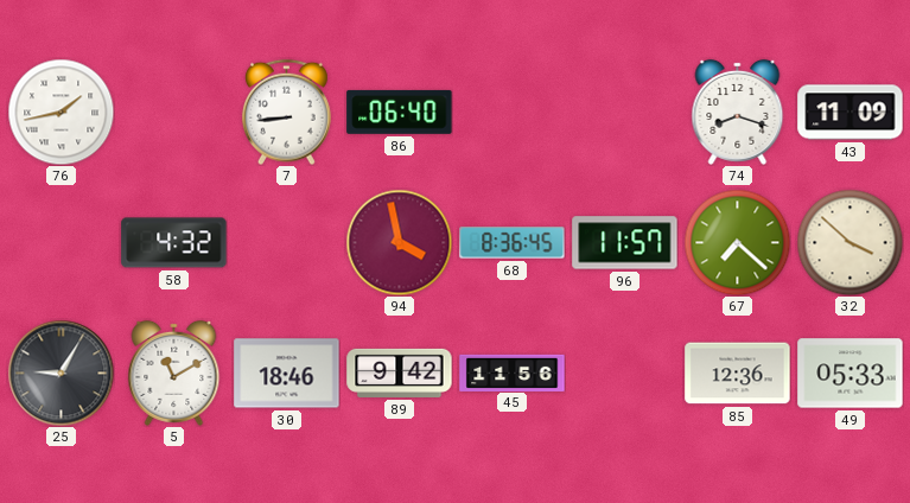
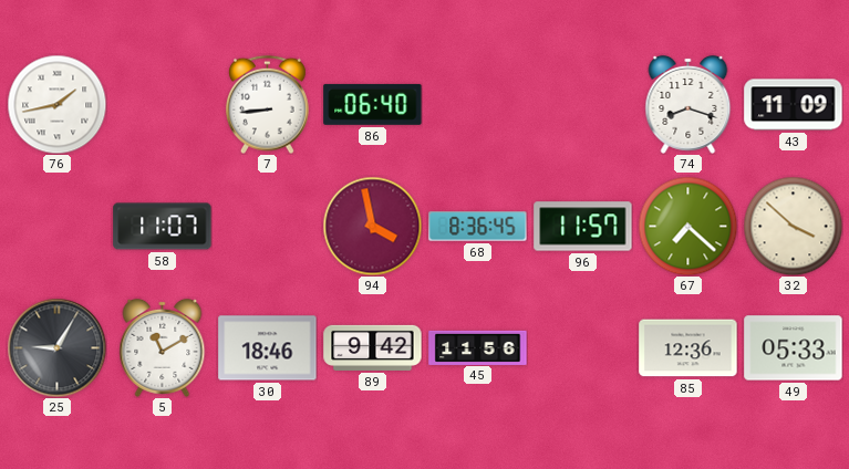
58: 4:32 -> 11:07
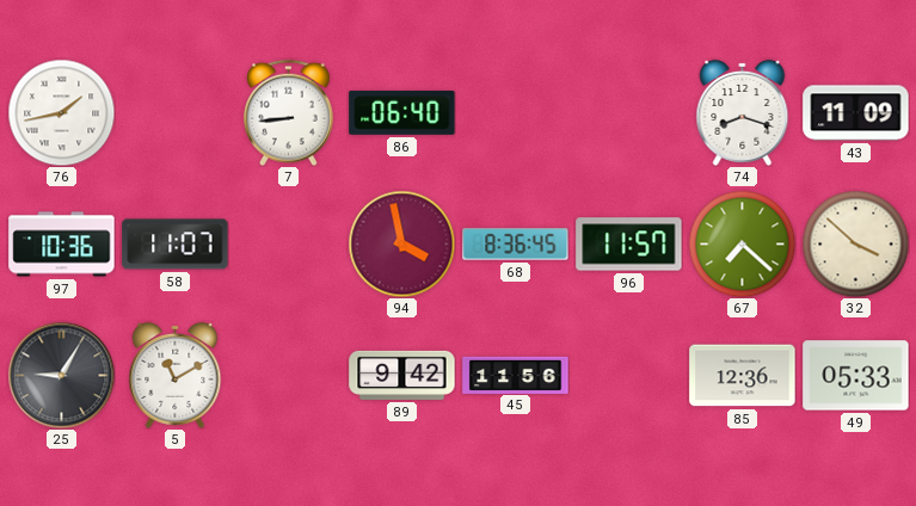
97: none -> 10:36
30: 18:46 -> none
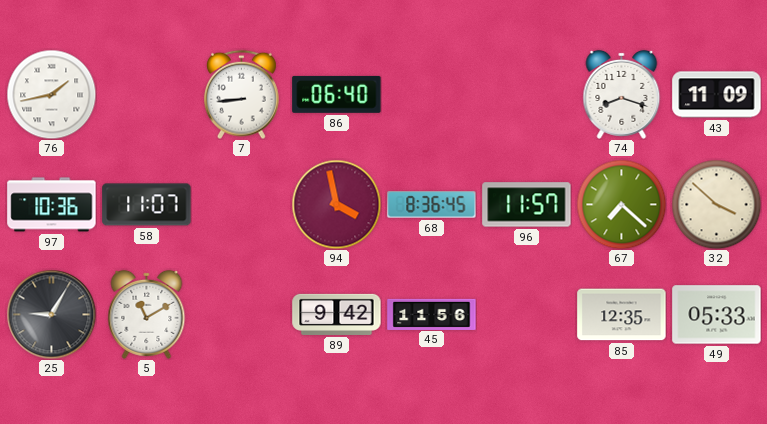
85: 12:36 -> 12:35
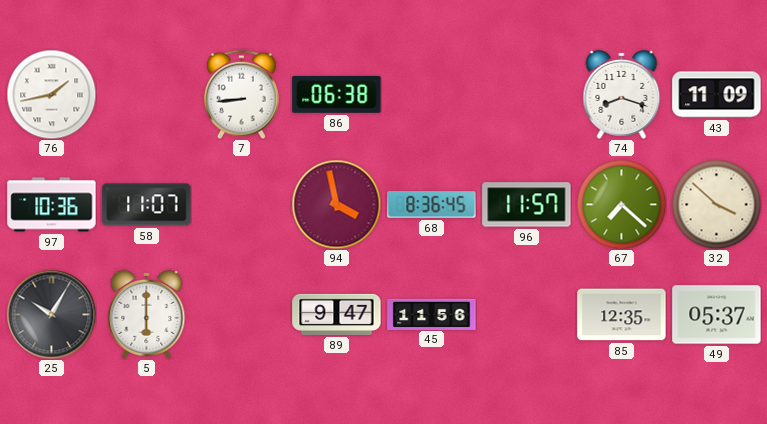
86: 06:40 -> 06:38
25: 9:05 -> 10:05
5: 11:10 -> 6:00
89: 9:42 -> 9:47
49: 05:33 -> 05:37
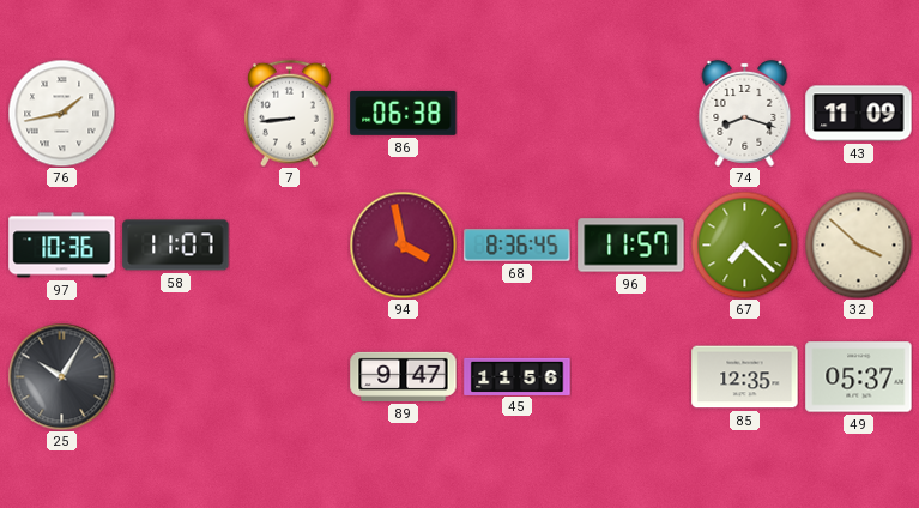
5: 6:00 -> none
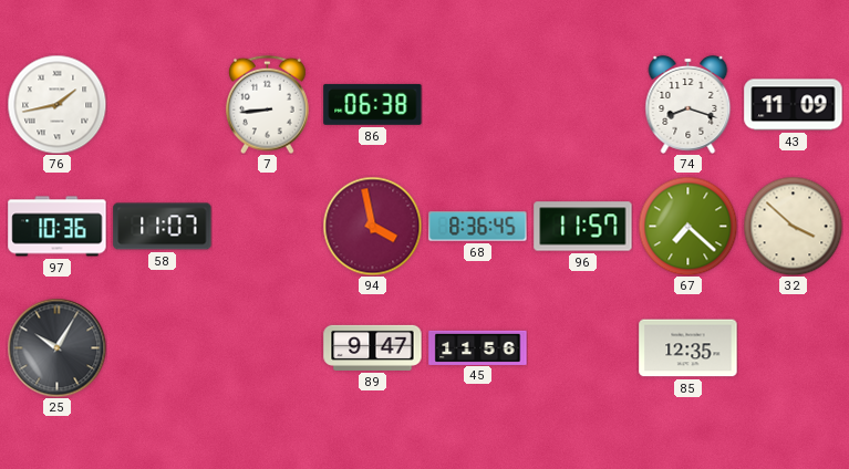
49: 05:37 -> none
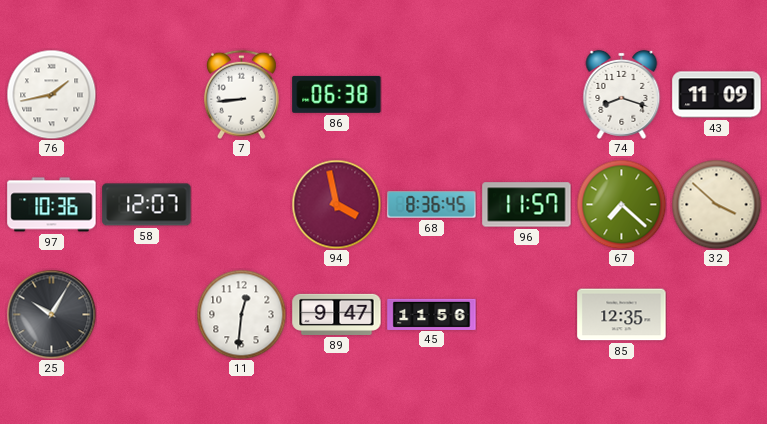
58: 11:07 -> 12:07
11: none -> 12:31
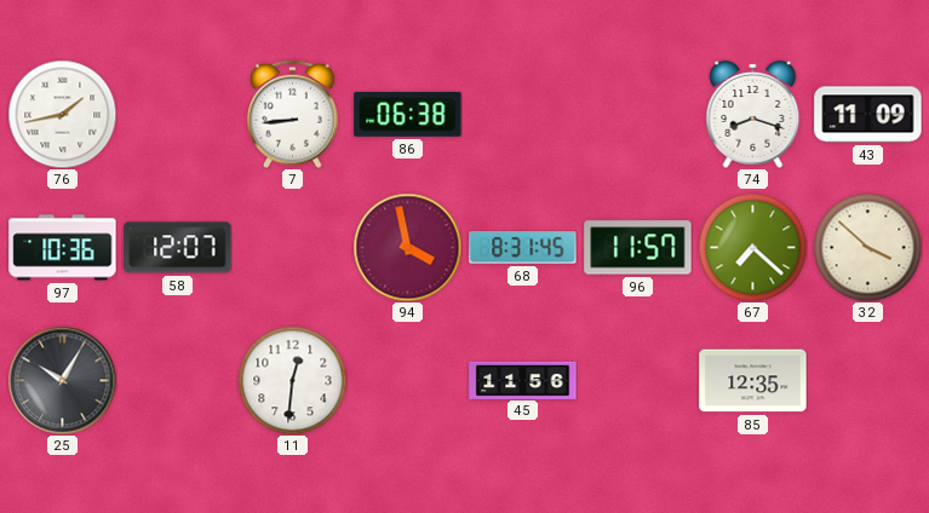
68: 8:36 -> 8:31
89: 9:47 -> none
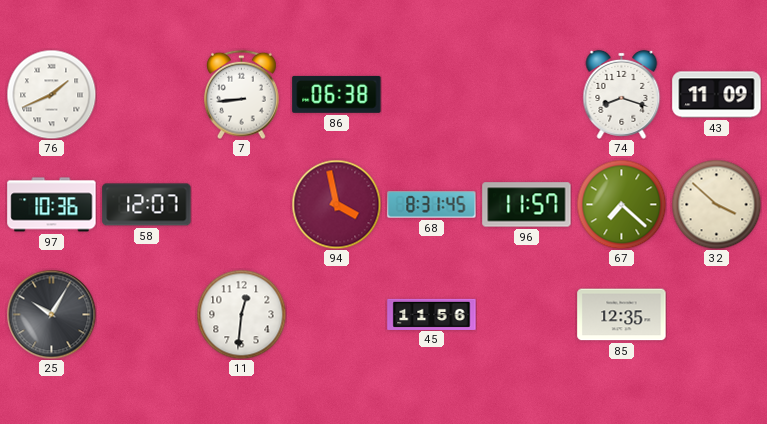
76: 1:43 -> 1:41
